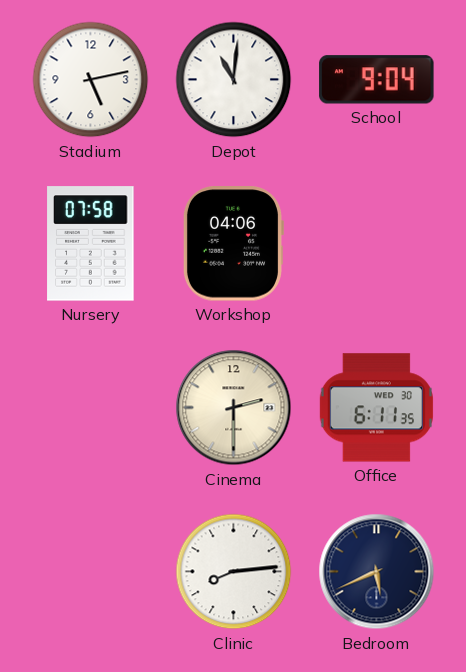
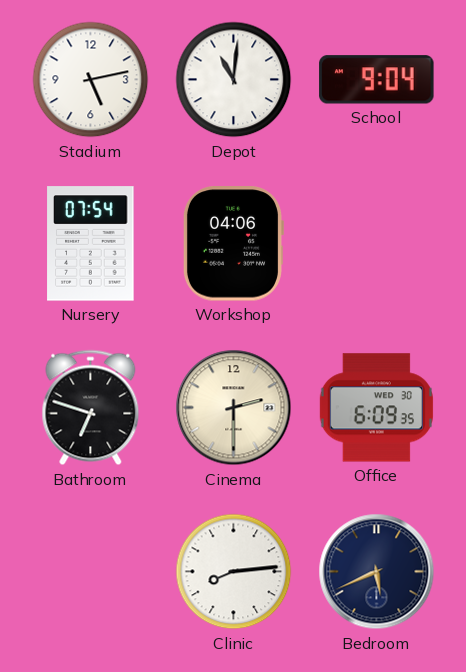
Nursery: 07:58 -> 07:54
Bathroom: none -> 6:48
Office: 6:11 -> 6:09
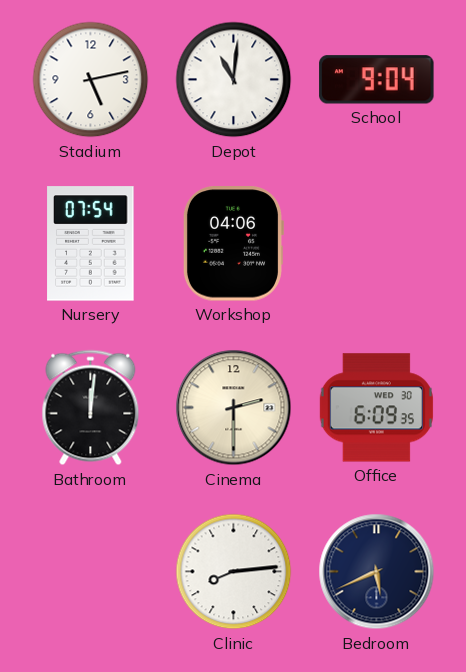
Bathroom: 6:48 -> 12:01
